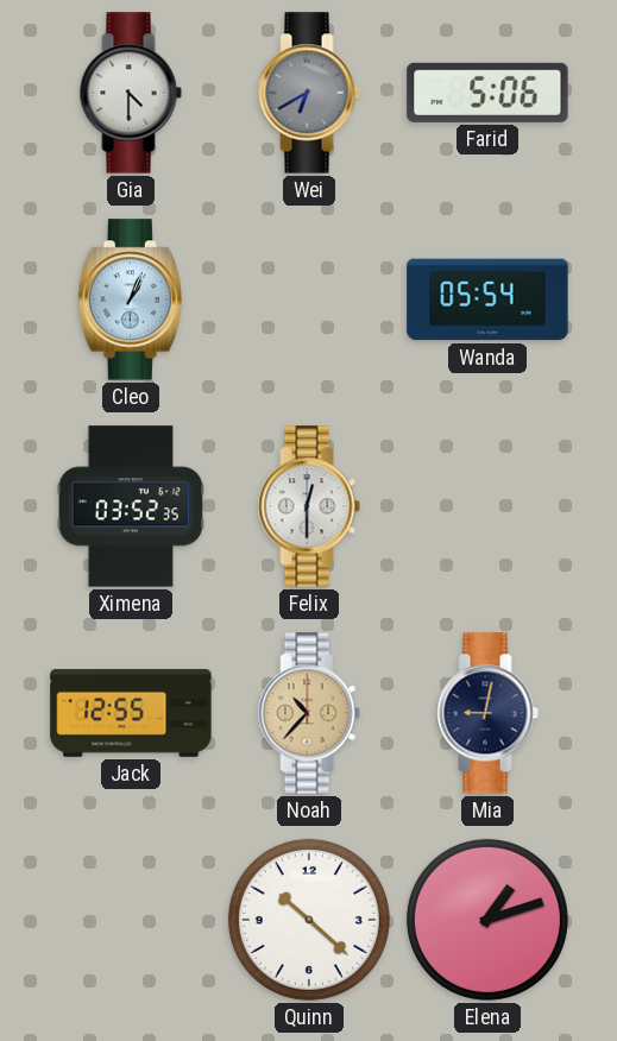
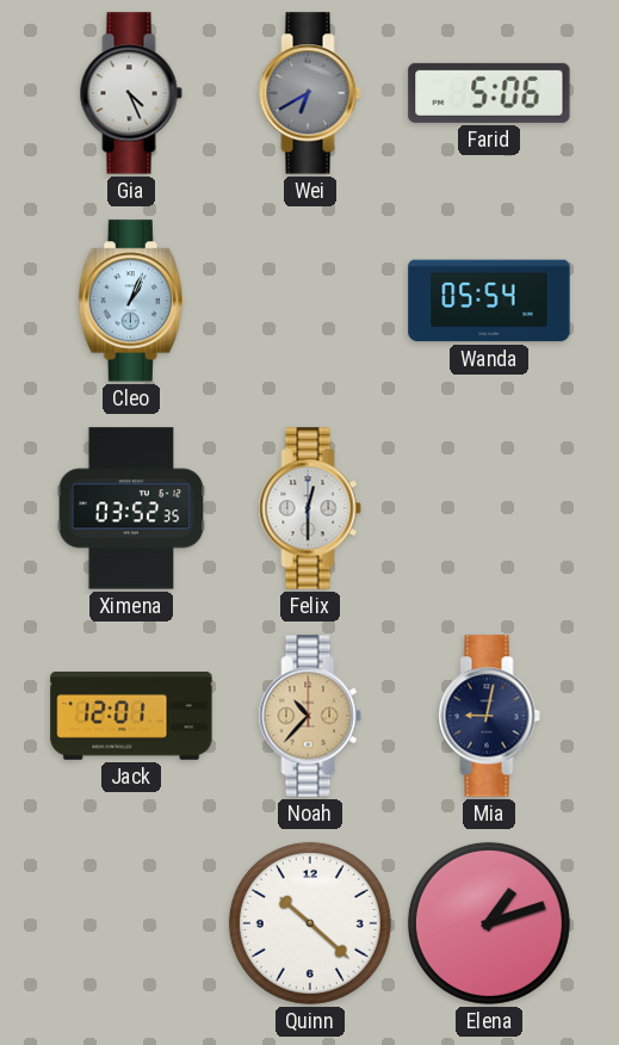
Gia: 4:30 -> 4:26
Jack: 12:55 -> 12:01
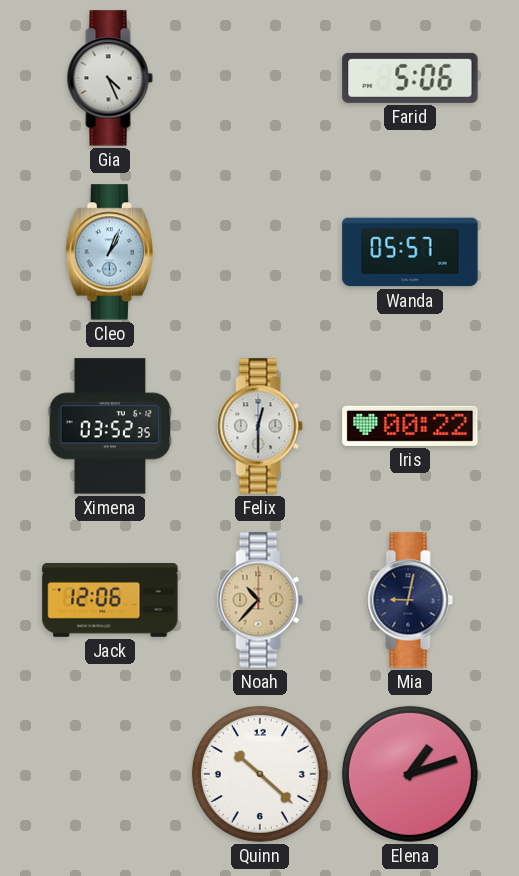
Wei: 6:40 -> none
Wanda: 05:54 -> 05:57
Iris: none -> 00:22
Jack: 12:01 -> 12:06
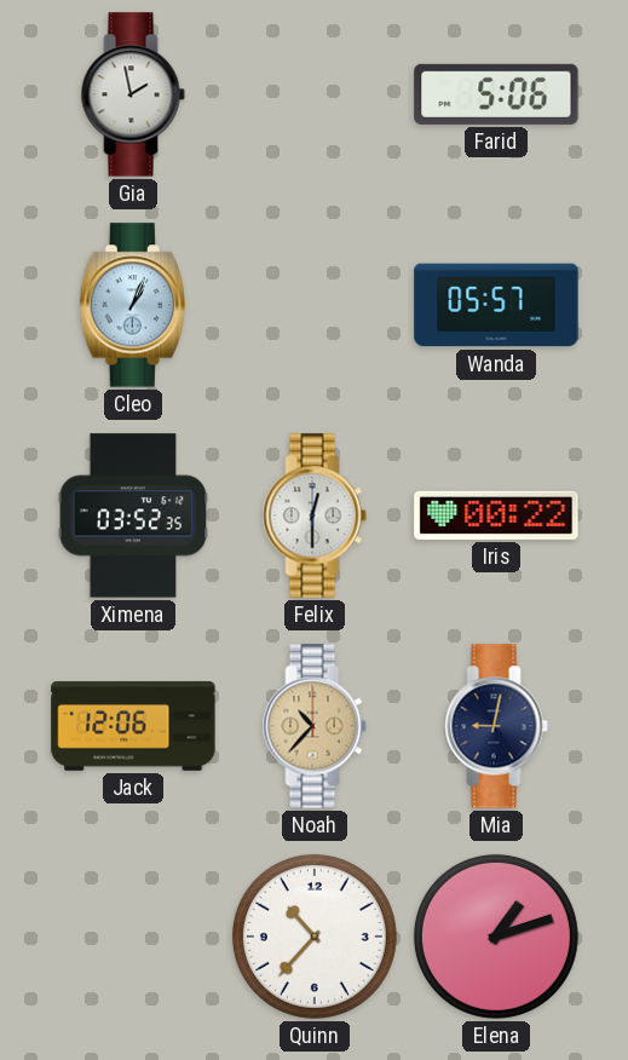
Gia: 4:26 -> 1:58
Quinn: 10:22 -> 10:37
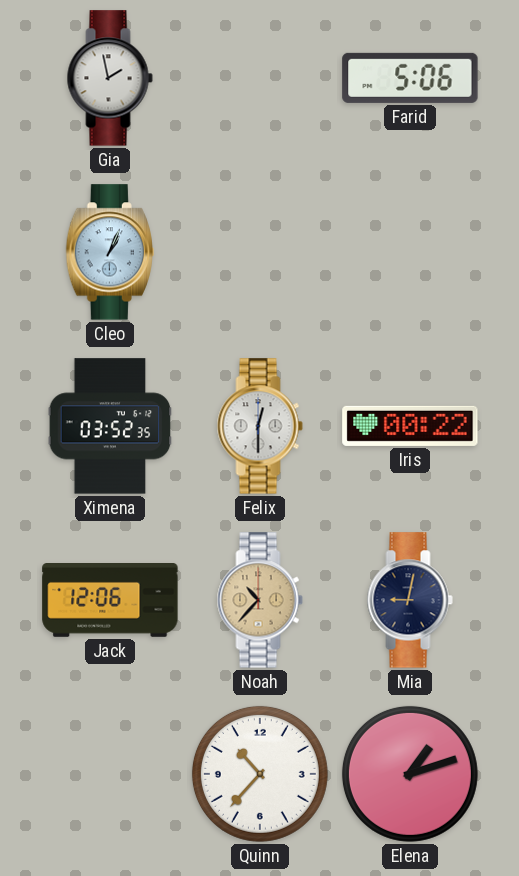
Wanda: 05:57 -> none
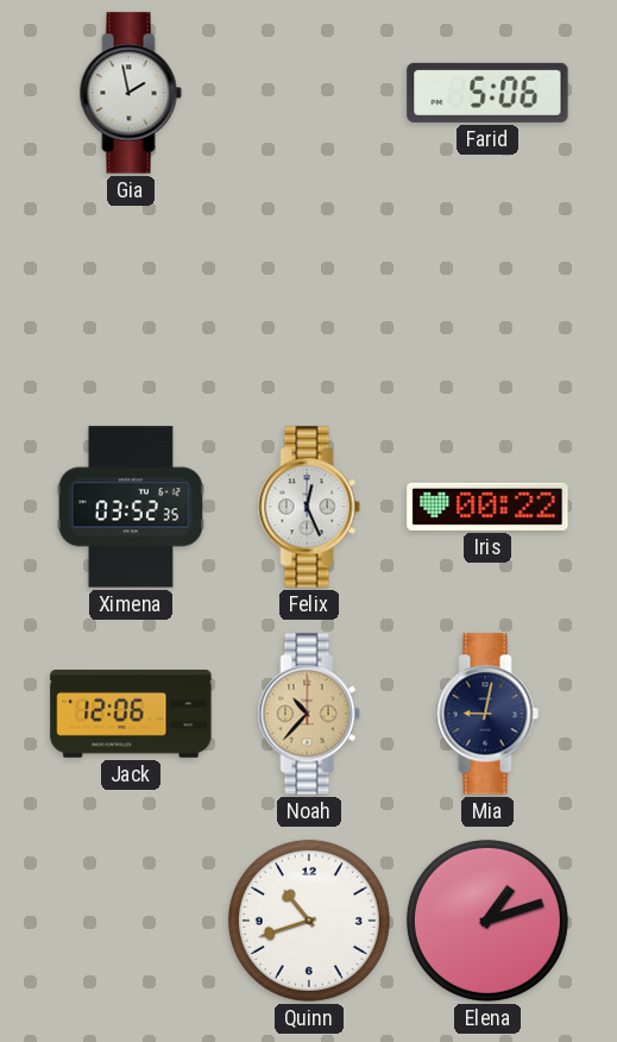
Cleo: 1:04 -> none
Felix: 12:30 -> 12:26
Quinn: 10:37 -> 10:42
